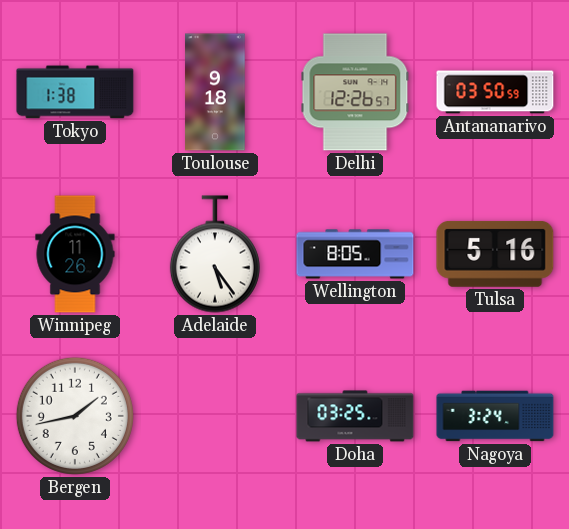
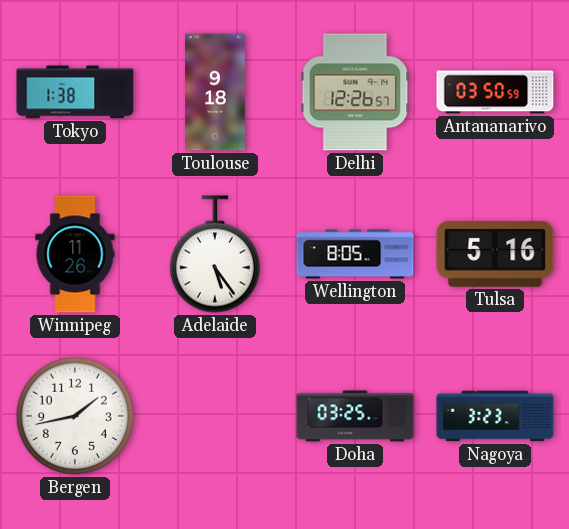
Nagoya: 3:24 -> 3:23
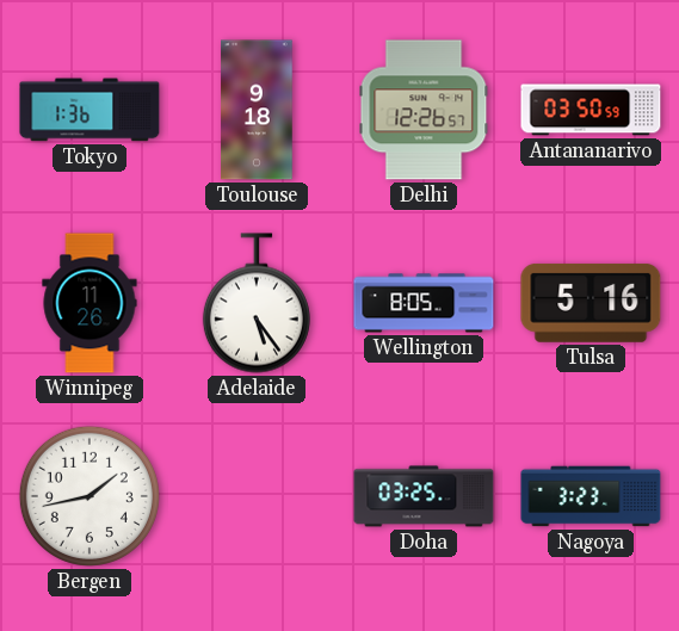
Tokyo: 1:38 -> 1:36
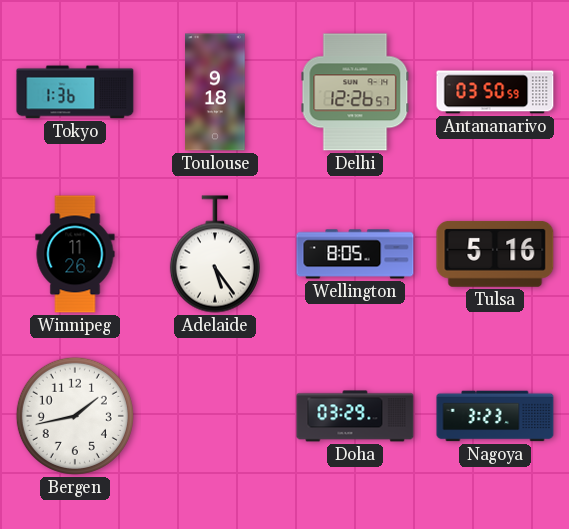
Doha: 03:25 -> 03:29
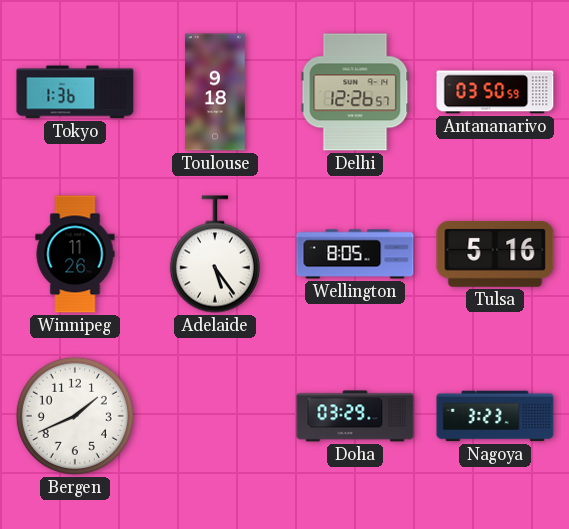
Bergen: 1:43 -> 1:41
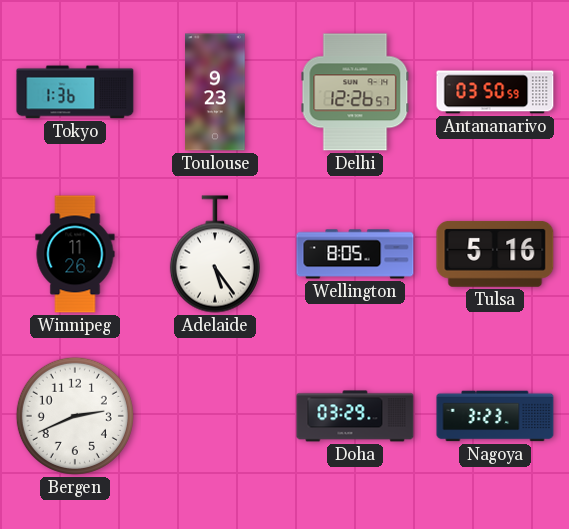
Toulouse: 9:18 -> 9:23
Bergen: 1:41 -> 2:41
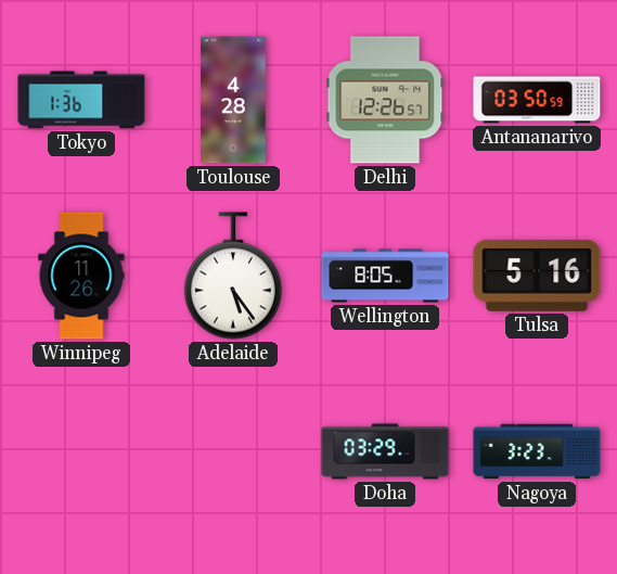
Toulouse: 9:23 -> 4:28
Bergen: 2:41 -> none
